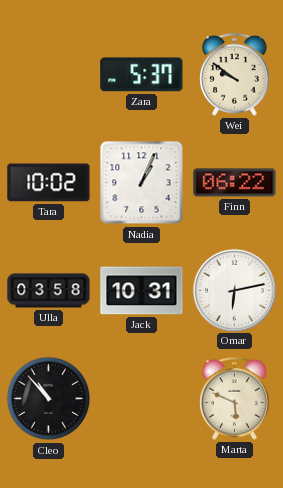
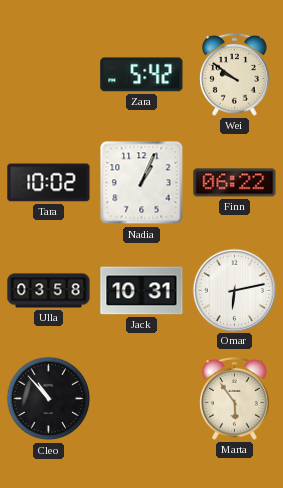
Zara: 5:37 -> 5:42
Marta: 5:49 -> 5:54
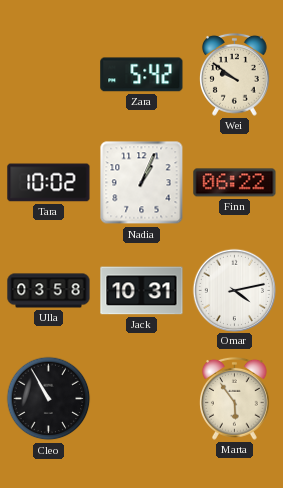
Omar: 6:13 -> 4:13
Cleo: 10:53 -> 10:55
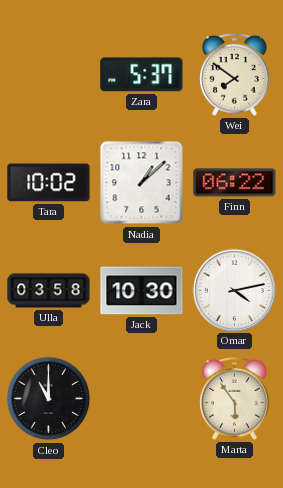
Zara: 5:42 -> 5:37
Wei: 9:51 -> 7:51
Nadia: 1:04 -> 1:08
Jack: 10:31 -> 10:30
Cleo: 10:55 -> 11:00
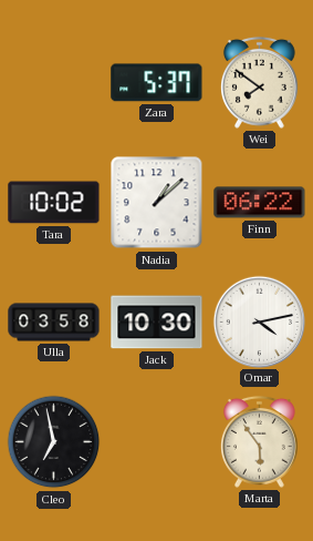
Cleo: 11:00 -> 6:58
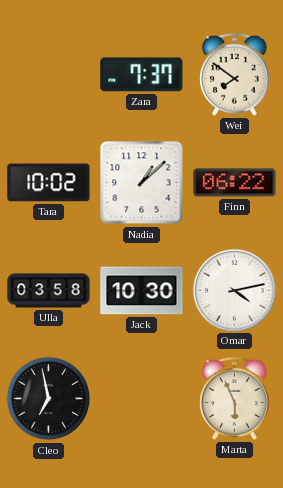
Zara: 5:37 -> 7:37
Marta: 5:54 -> 5:56
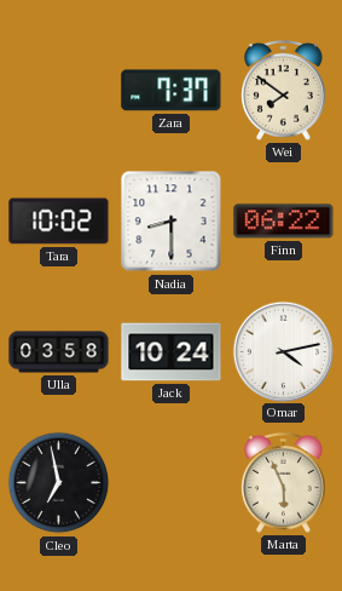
Nadia: 1:08 -> 8:30
Jack: 10:30 -> 10:24
